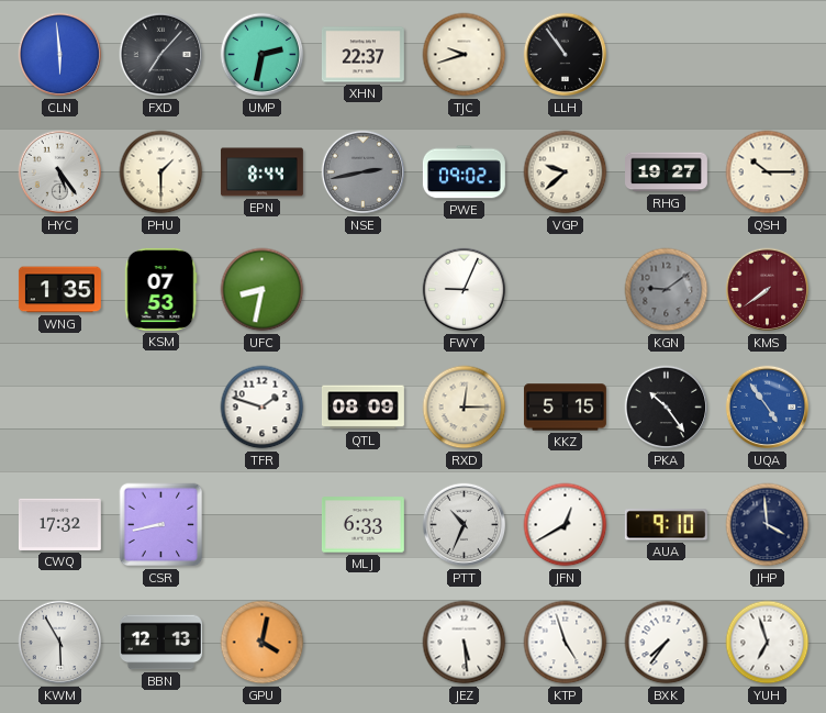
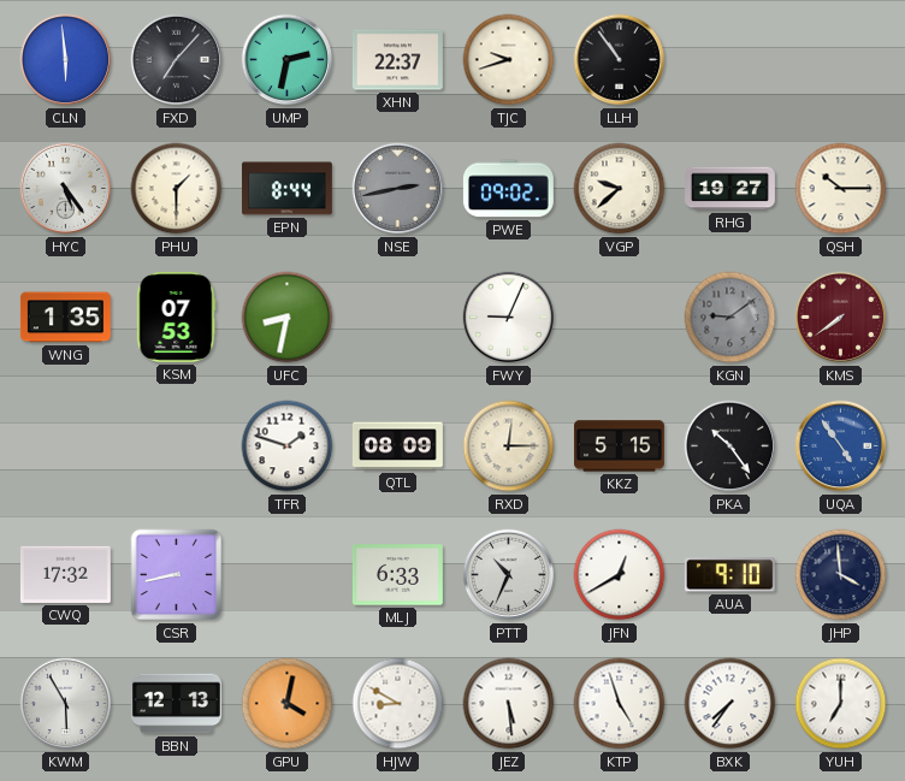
HJW: none -> 8:50
YUH: 6:57 -> 7:00
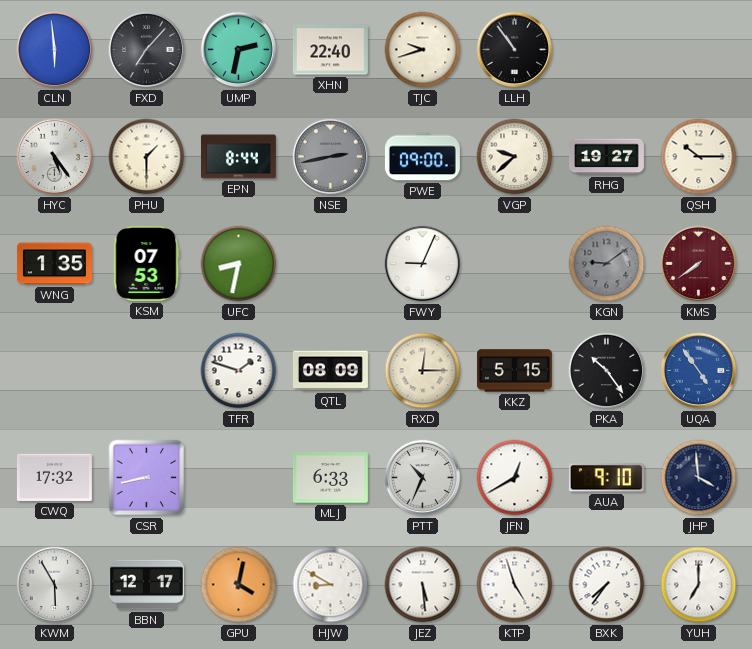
XHN: 22:37 -> 22:40
PWE: 09:02 -> 09:00
BBN: 12:13 -> 12:17
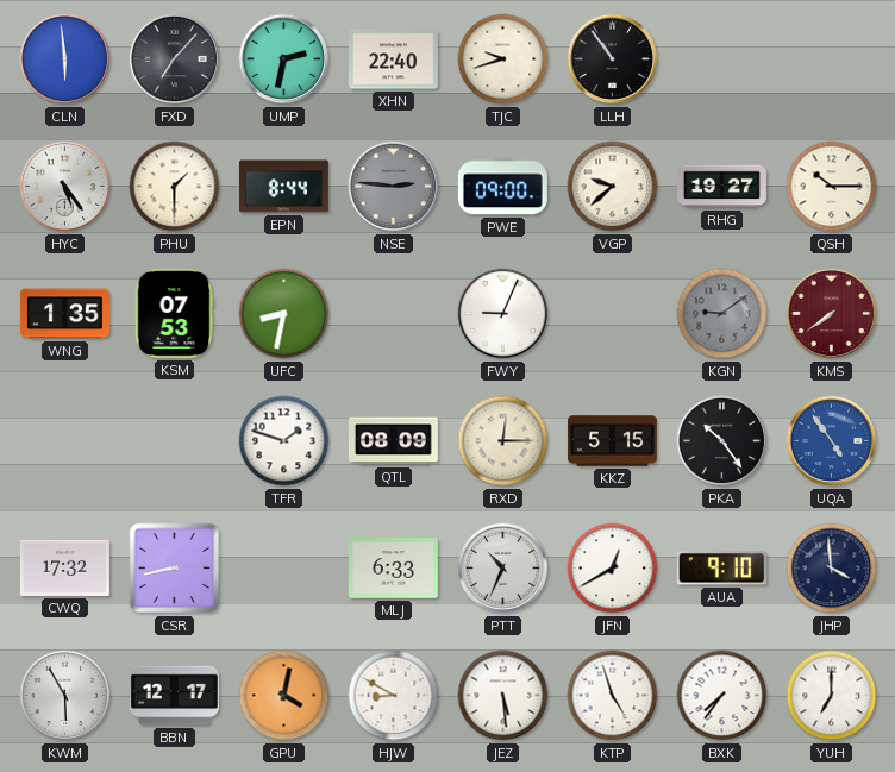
NSE: 2:43 -> 2:46
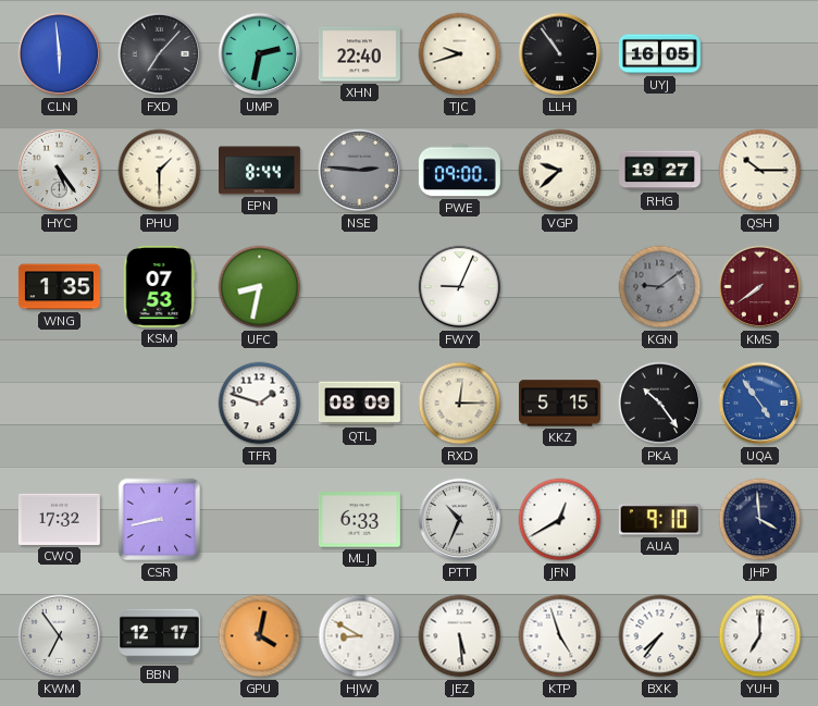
UYJ: none -> 16:05
KWM: 5:55 -> 6:54
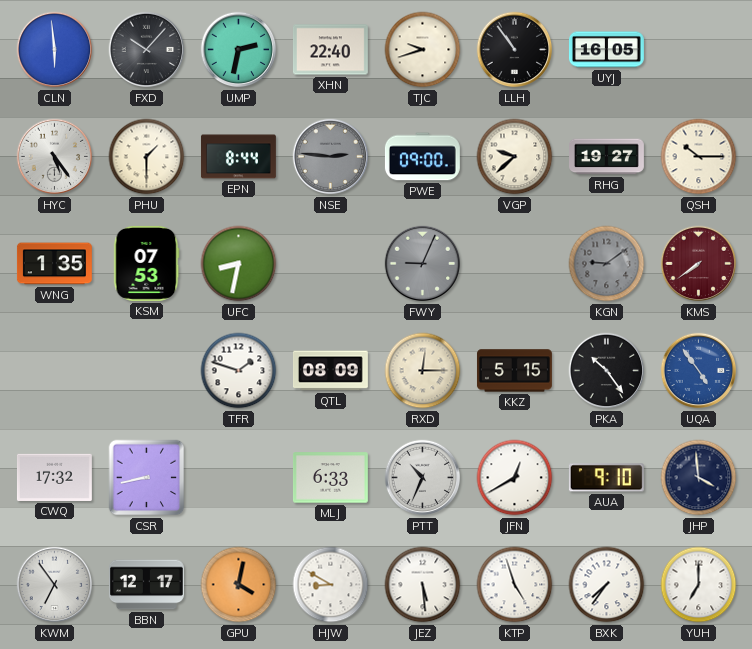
FXD: 7:07 -> 10:07
FWY dial: white -> grey
